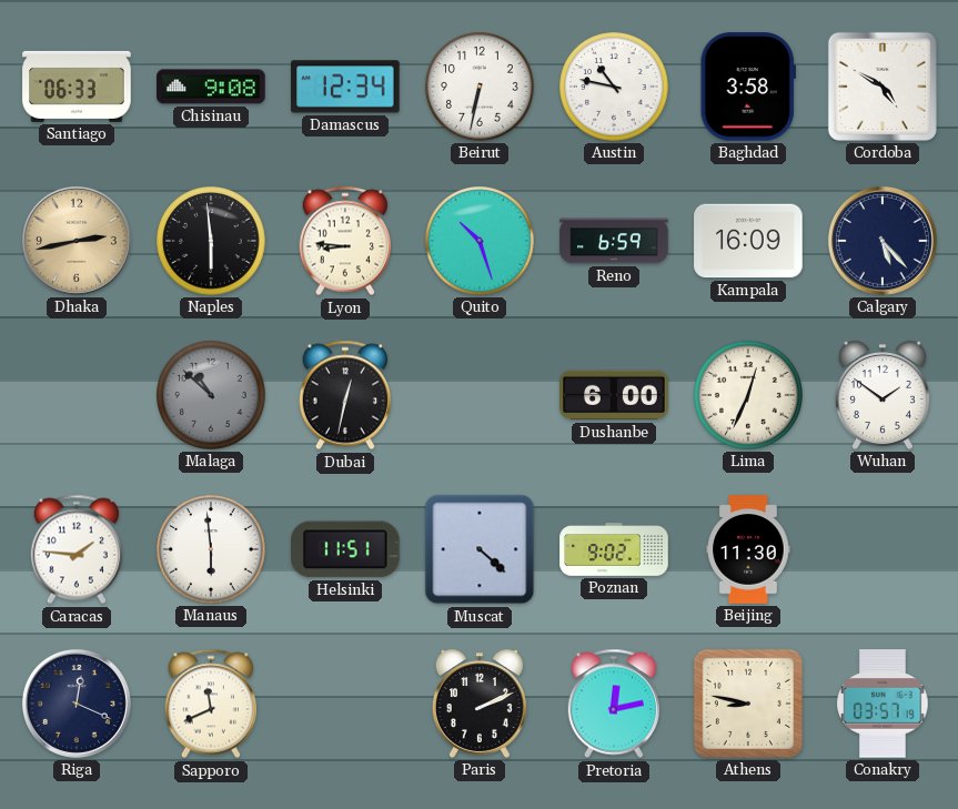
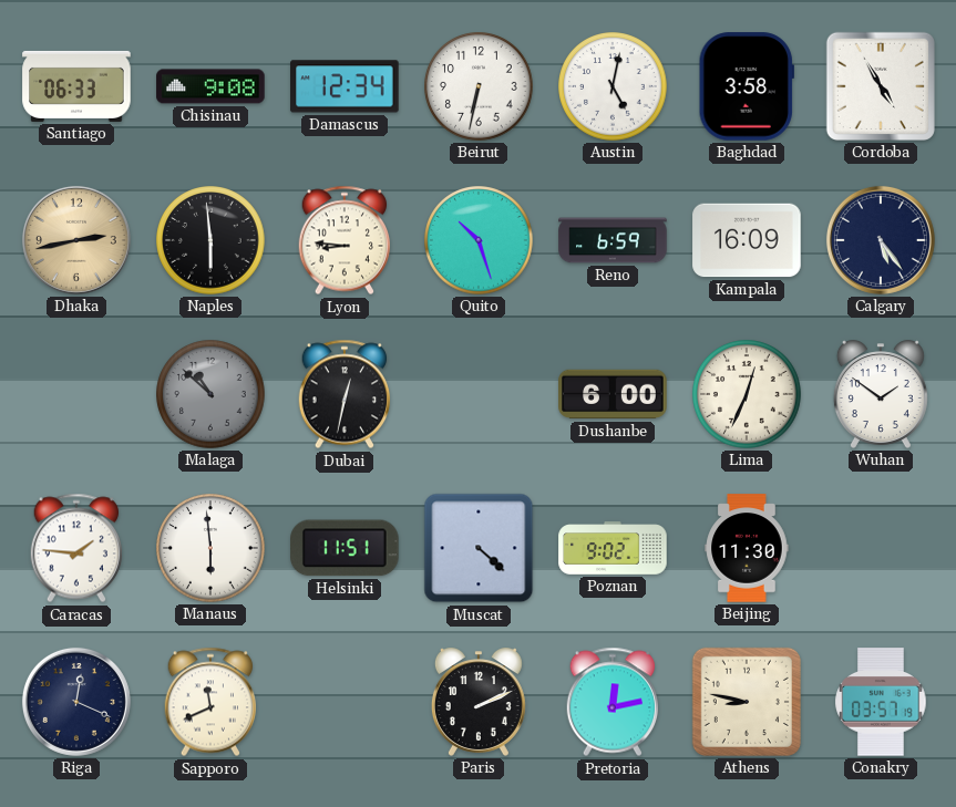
Austin: 10:47 -> 5:02
Cordoba: 4:50 -> 4:55
Calgary: 5:23 -> 5:24
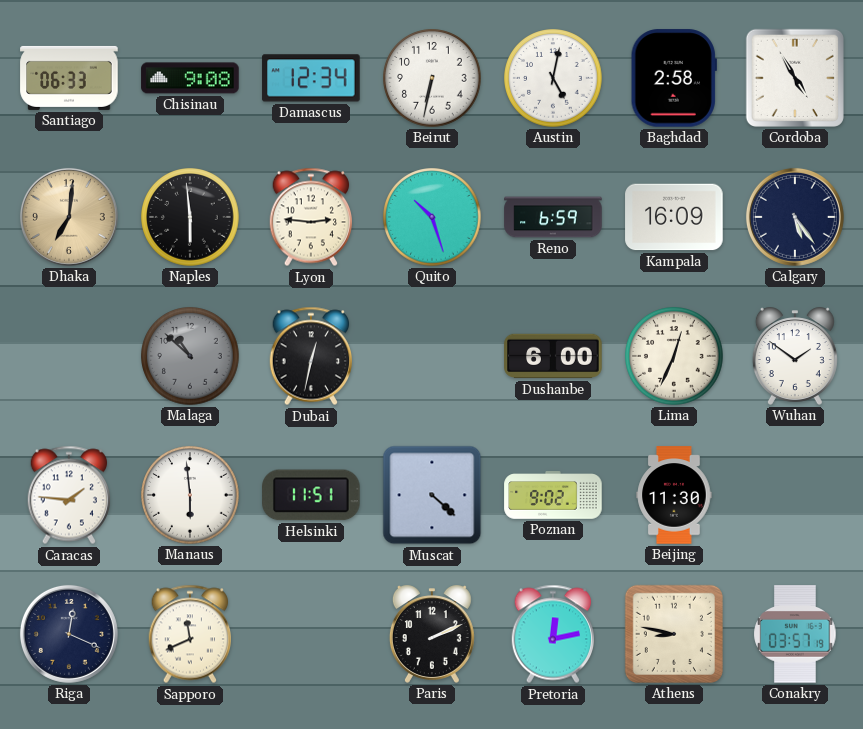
Baghdad: 3:58 -> 2:58
Dhaka: 2:43 -> 7:01
Lyon: 8:46 -> 2:46
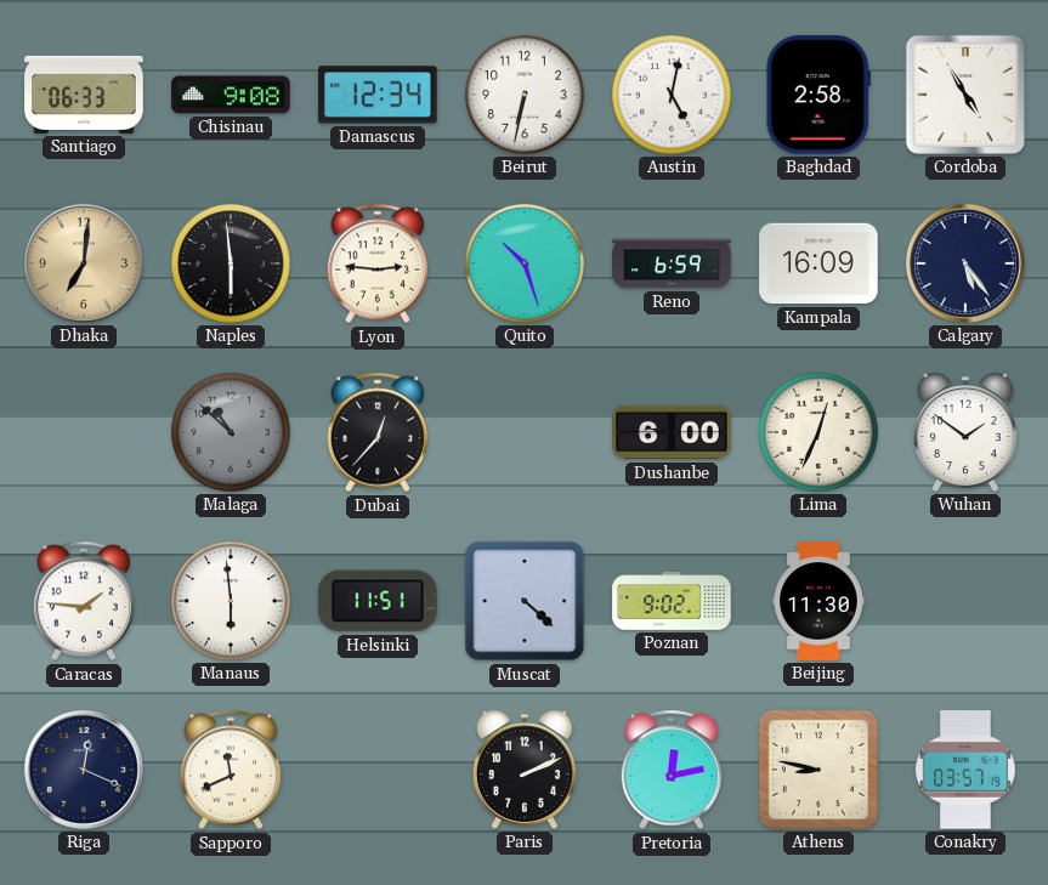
Dubai: 12:32 -> 12:37
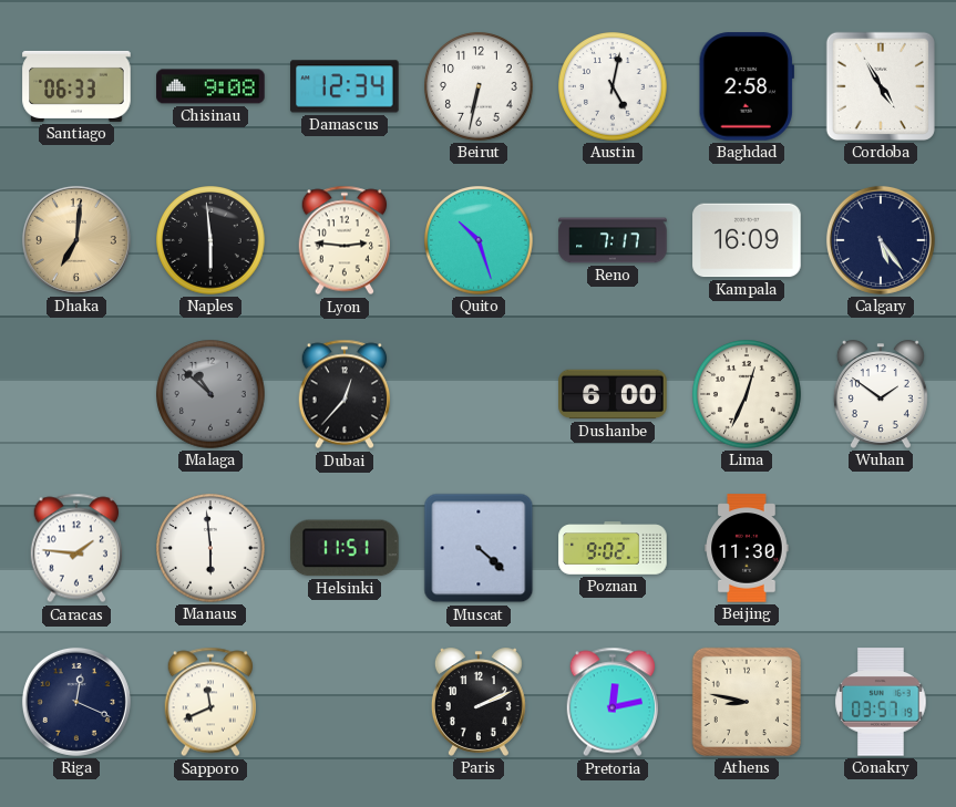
Reno: 6:59 -> 7:17
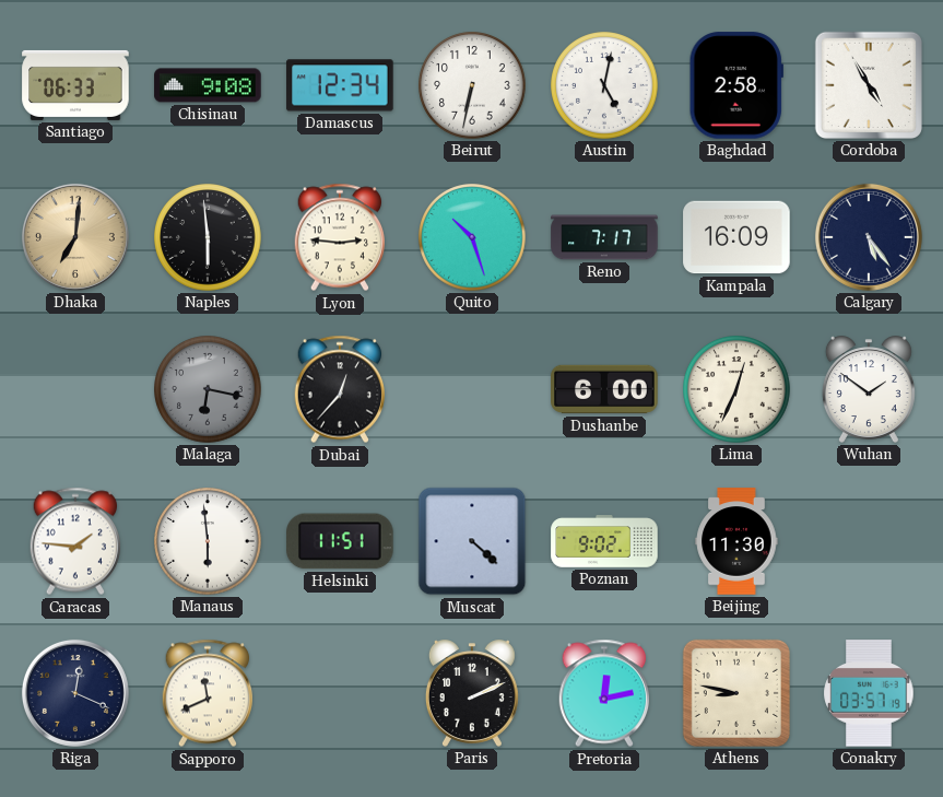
Malaga: 10:52 -> 6:17
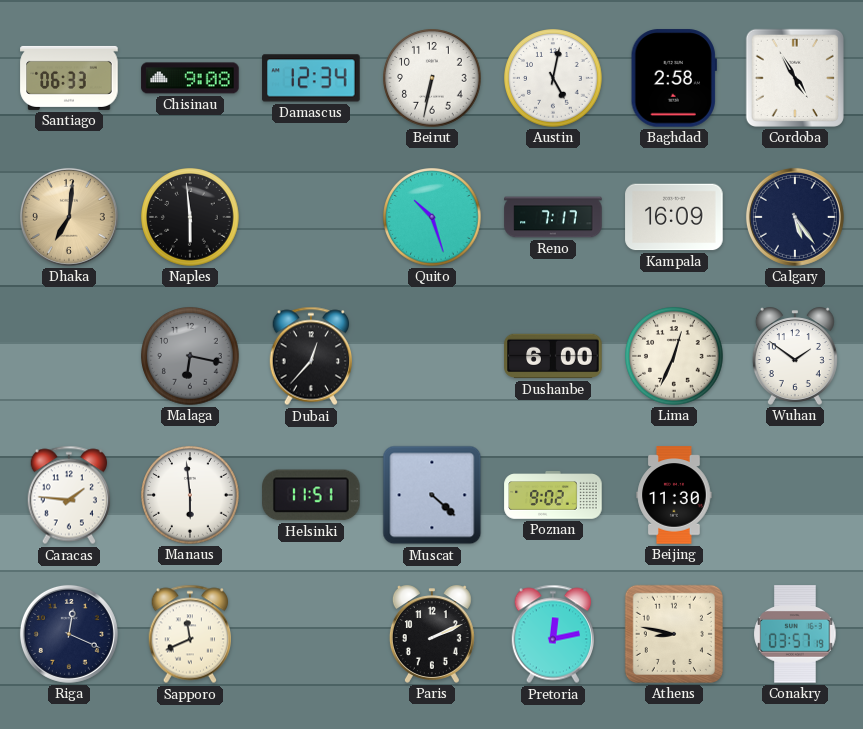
Lyon: 2:46 -> none
